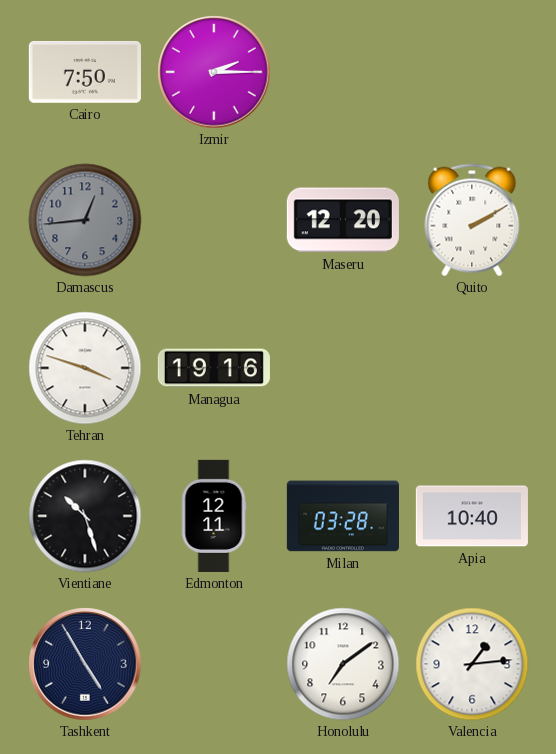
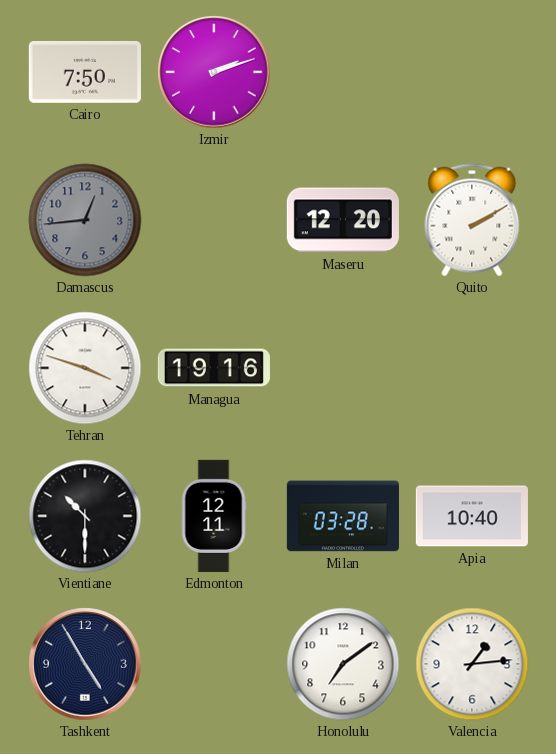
Izmir: 2:15 -> 2:12
Vientiane: 10:27 -> 10:30
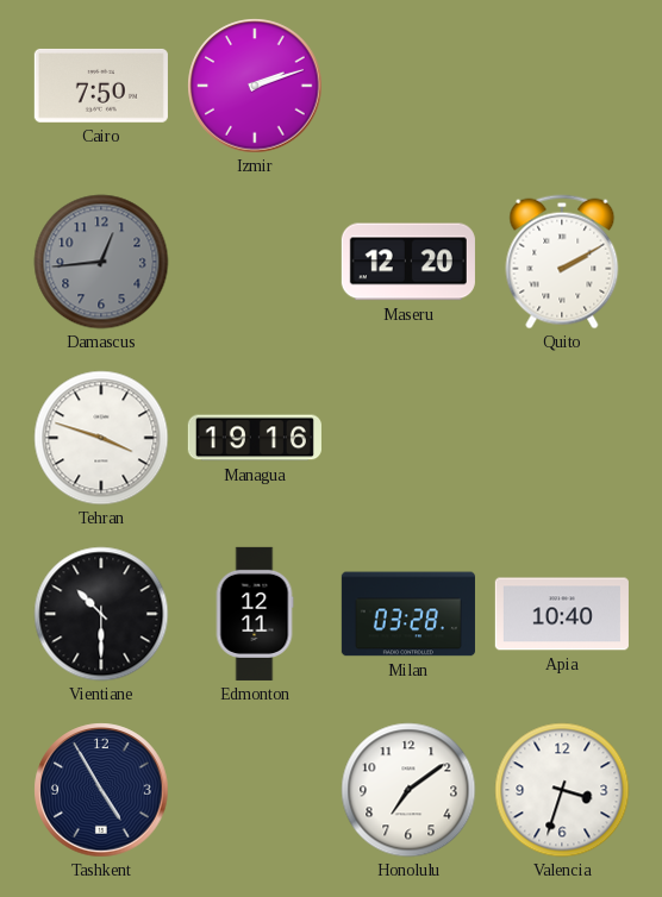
Valencia: 1:14 -> 3:33
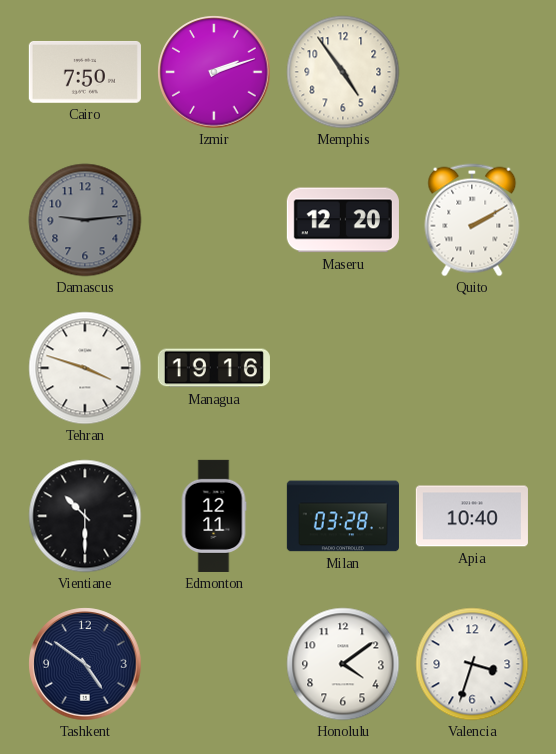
Memphis: none -> 4:54
Damascus: 12:44 -> 9:14
Tashkent: 4:55 -> 4:51
Honolulu: 7:09 -> 4:09
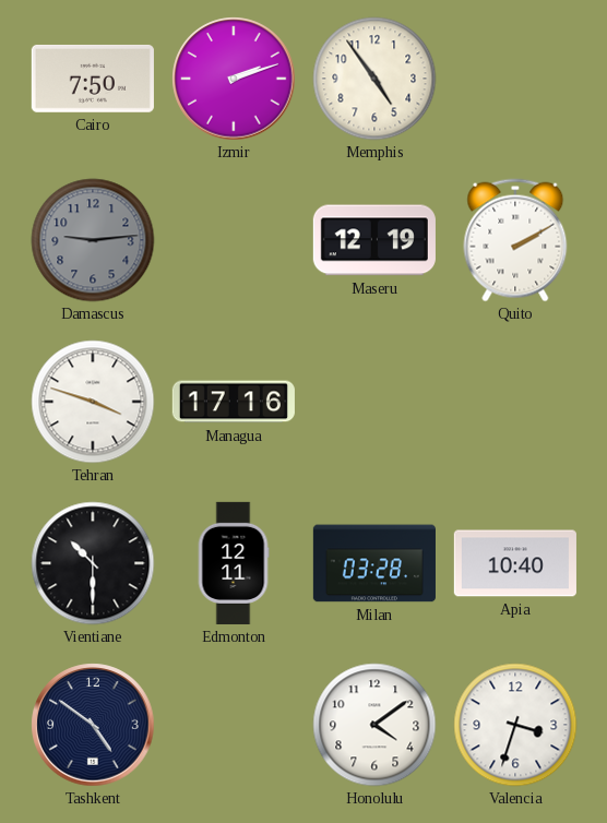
Maseru: 12:20 -> 12:19
Managua: 19:16 -> 17:16
